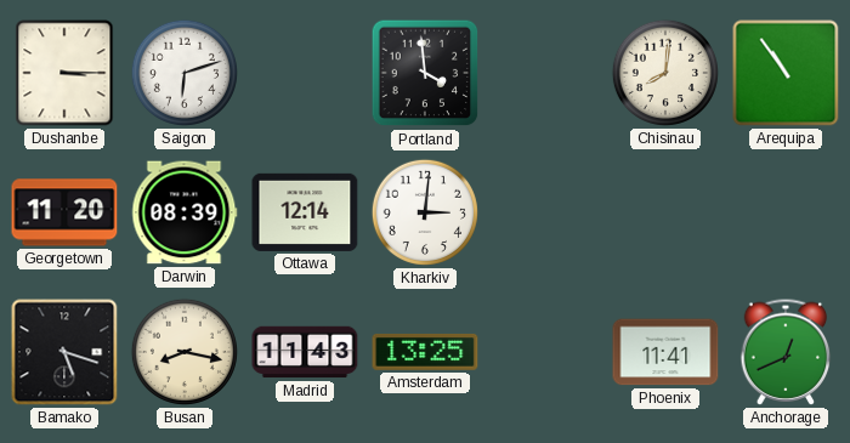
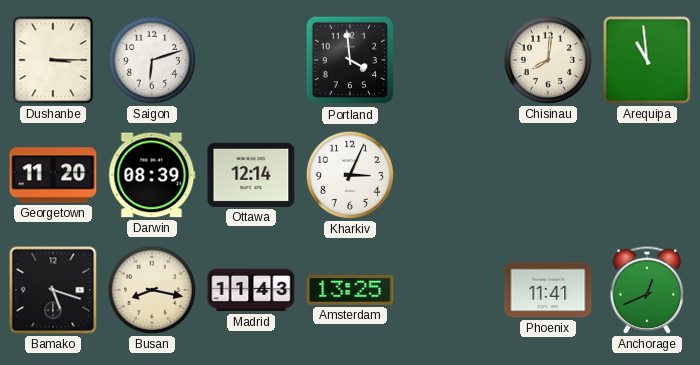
Arequipa: 10:54 -> 10:59
Kharkiv: 3:01 -> 3:04
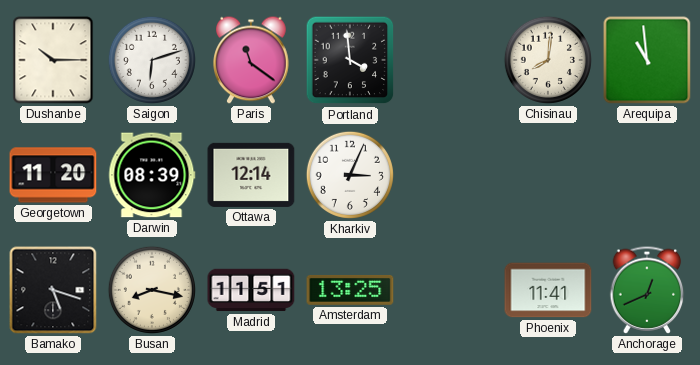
Dushanbe: 3:15 -> 10:15
Paris: none -> 11:21
Madrid: 11:43 -> 11:51
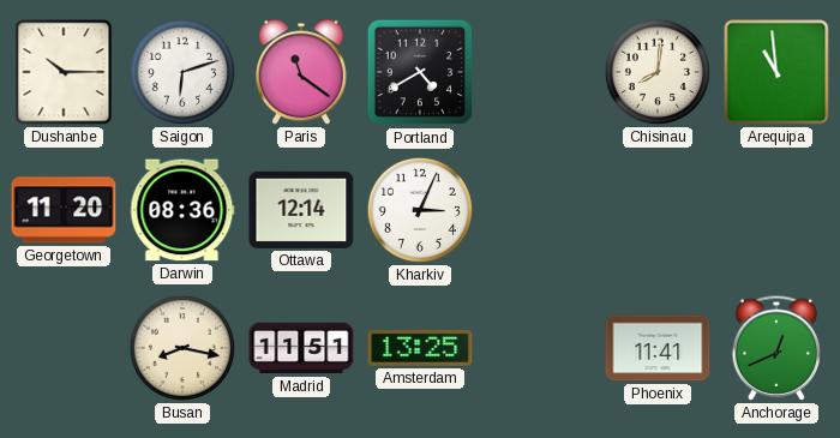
Portland: 3:59 -> 4:40
Darwin: 08:39 -> 08:36
Bamako: 5:18 -> none
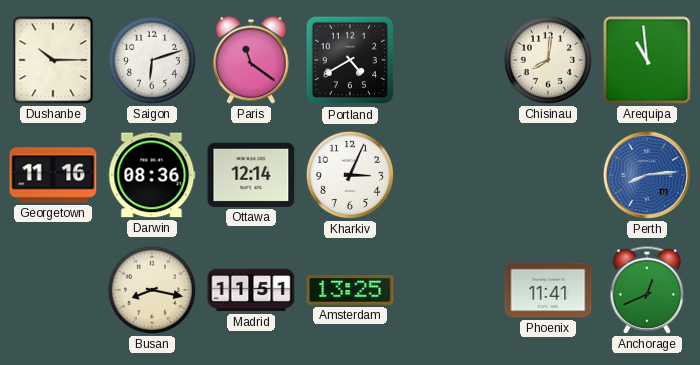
Georgetown: 11:20 -> 11:16
Perth: none -> 8:14
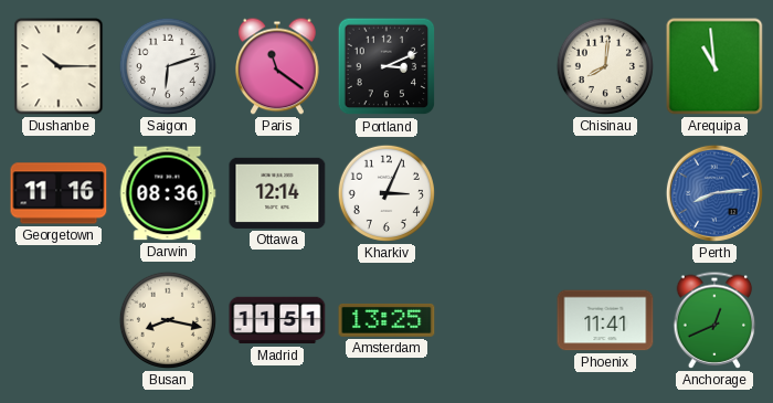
Portland: 4:40 -> 3:11
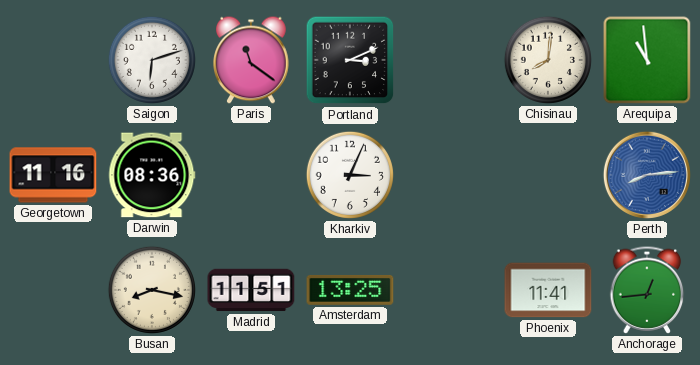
Dushanbe: 10:15 -> none
Ottawa: 12:14 -> none
Anchorage: 12:41 -> 12:44
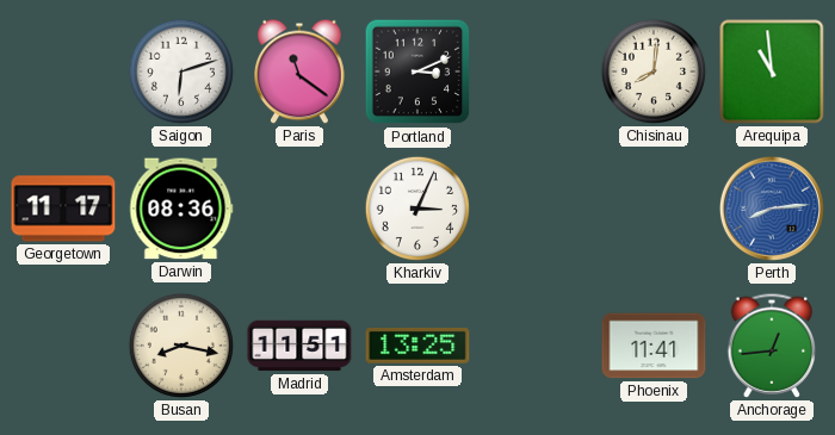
Georgetown: 11:16 -> 11:17
